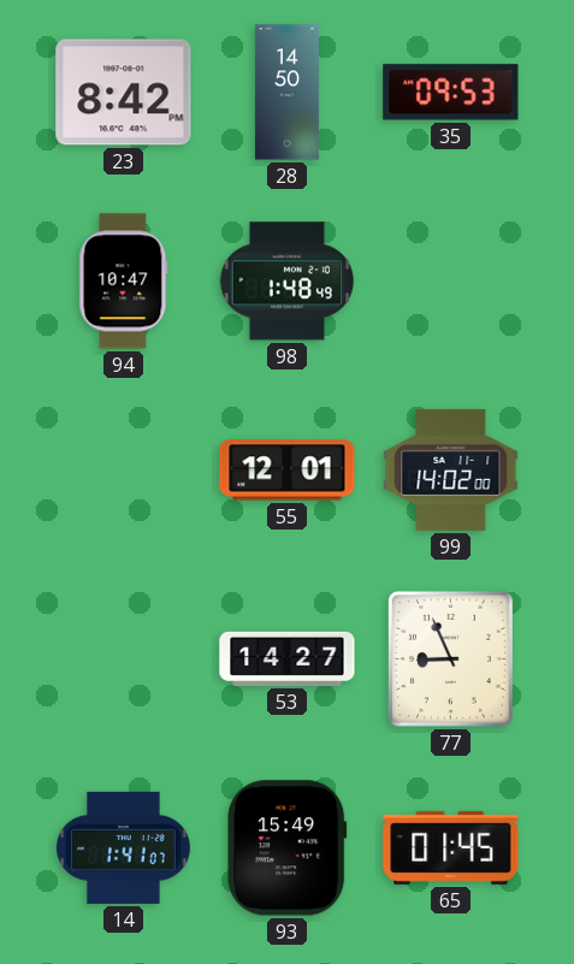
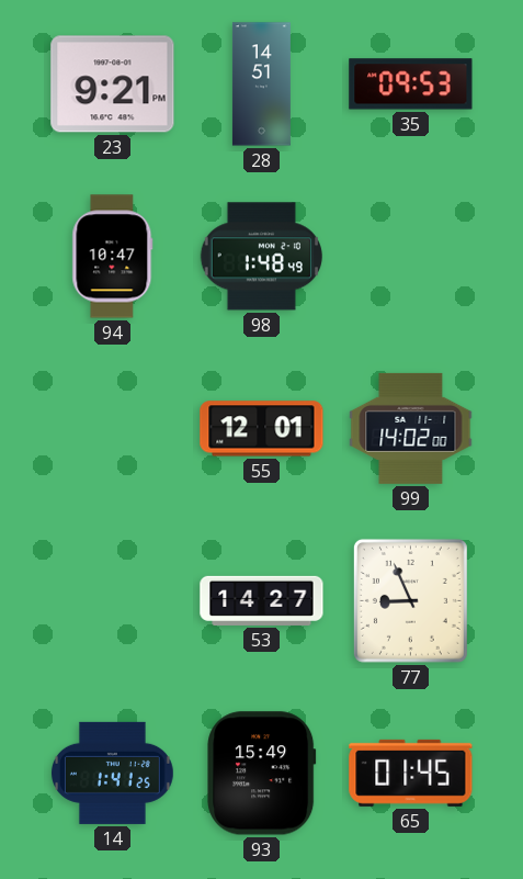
23: 8:42 -> 9:21
28: 14:50 -> 14:51
14: 1:41:07 -> 1:41:25
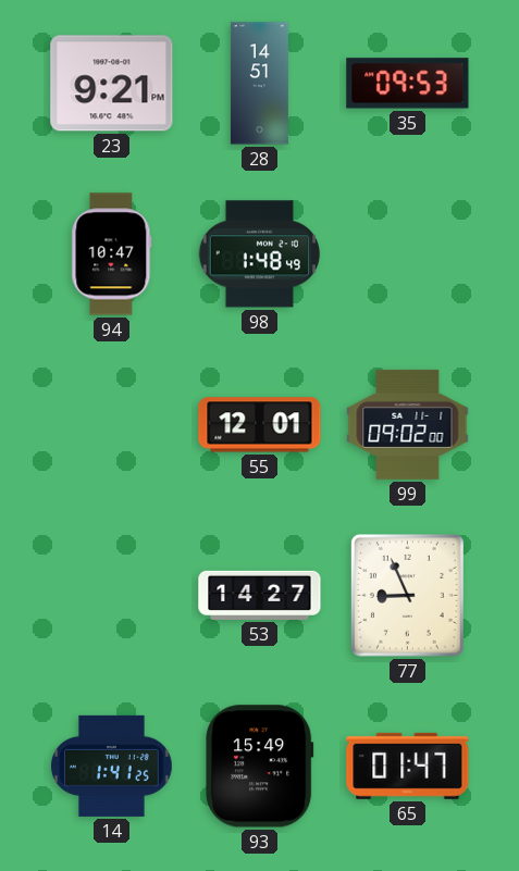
99: 14:02 -> 09:02
65: 01:45 -> 01:47
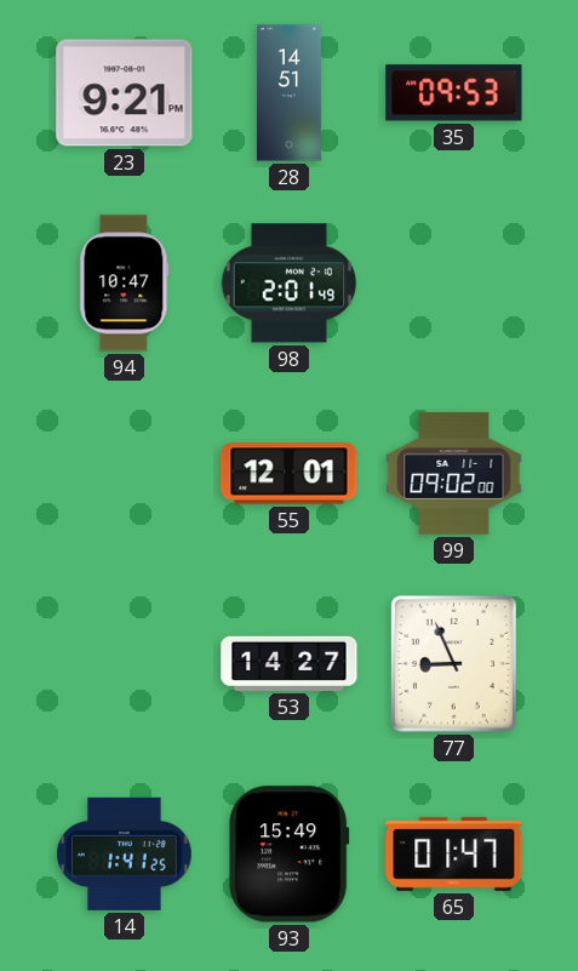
98: 1:48 -> 2:01
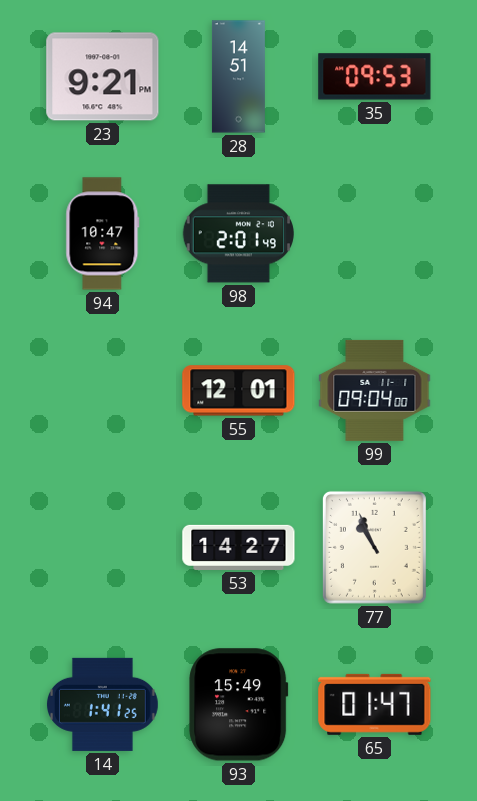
99: 09:02 -> 09:04
77: 8:56 -> 10:56
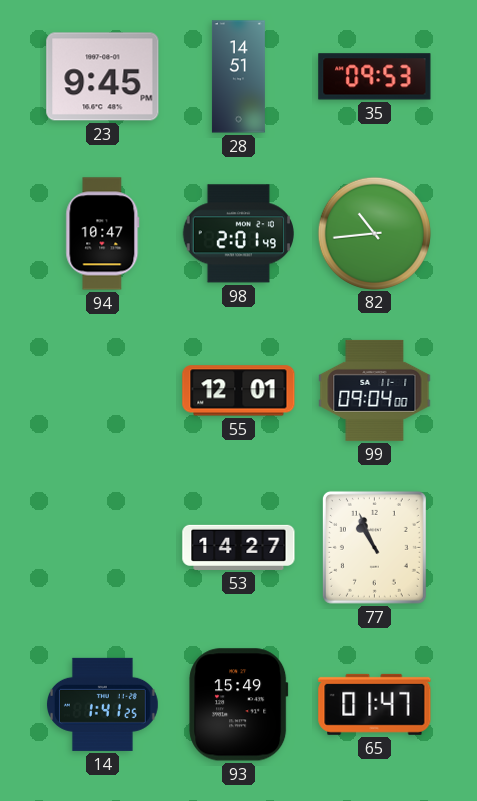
23: 9:21 -> 9:45
82: none -> 10:44
